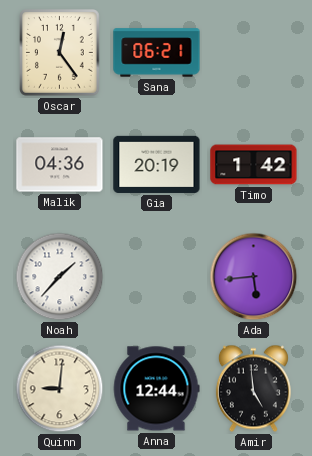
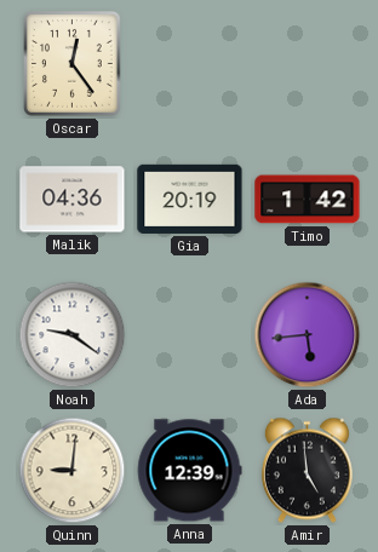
Sana: 06:21 -> none
Noah: 1:37 -> 9:21
Anna: 12:44 -> 12:39
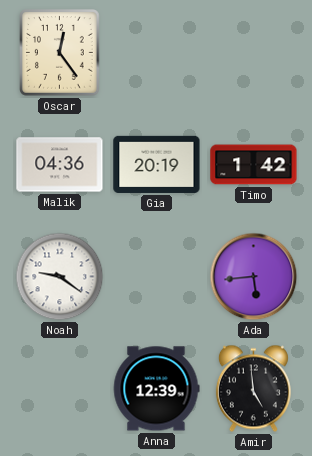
Quinn: 9:01 -> none
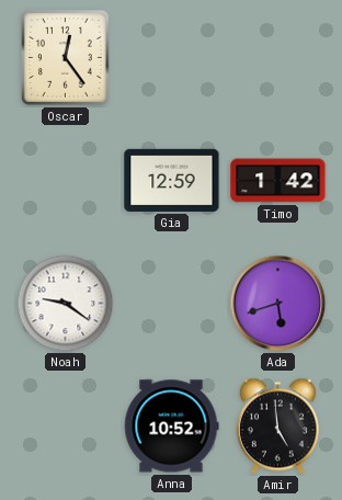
Malik: 04:36 -> none
Gia: 20:19 -> 12:59
Ada: 5:44 -> 5:42
Anna: 12:39 -> 10:52
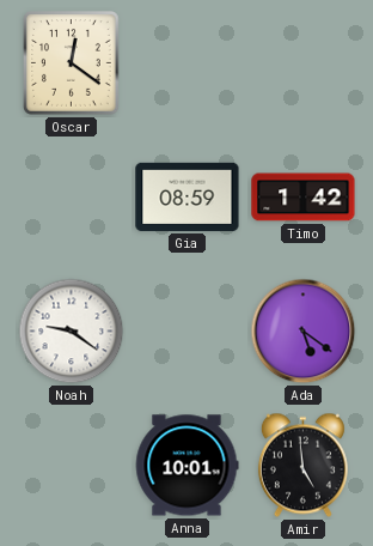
Oscar: 12:24 -> 12:21
Gia: 12:59 -> 08:59
Ada: 5:42 -> 5:21
Anna: 10:52 -> 10:01
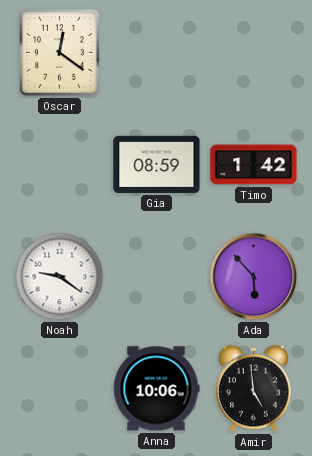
Ada: 5:21 -> 5:53
Anna: 10:01 -> 10:06
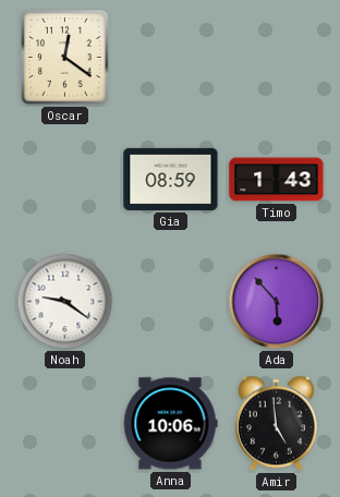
Timo: 1:42 -> 1:43
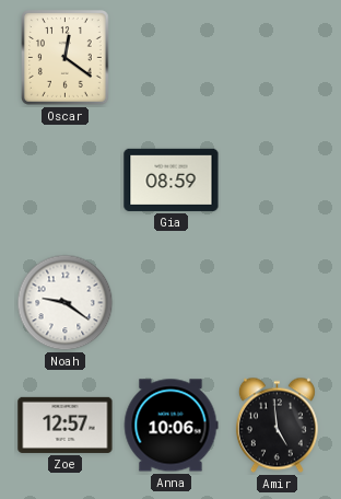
Timo: 1:43 -> none
Ada: 5:53 -> none
Zoe: none -> 12:57
